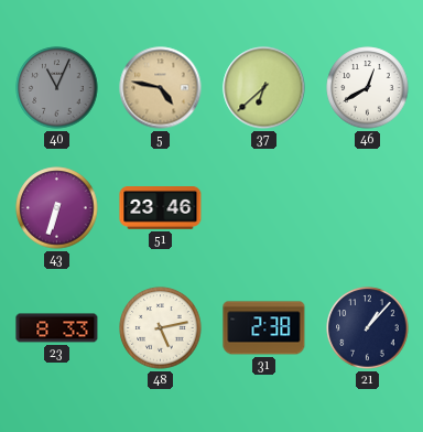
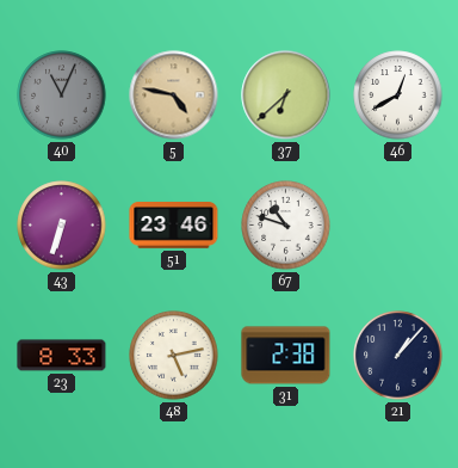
67: none -> 10:48
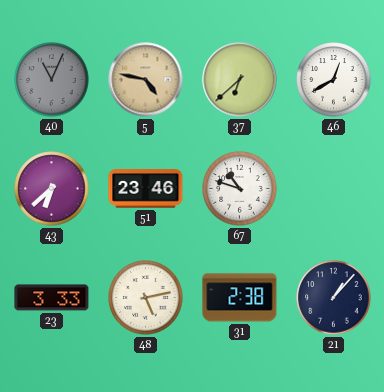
43: 6:33 -> 6:38
23: 8:33 -> 3:33
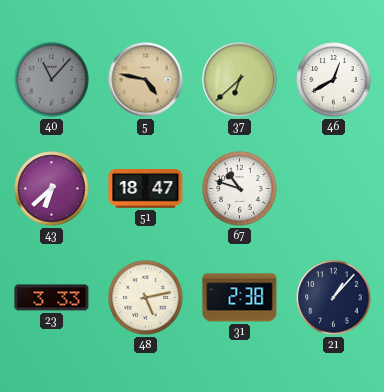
40: 11:04 -> 11:07
51: 23:46 -> 18:47
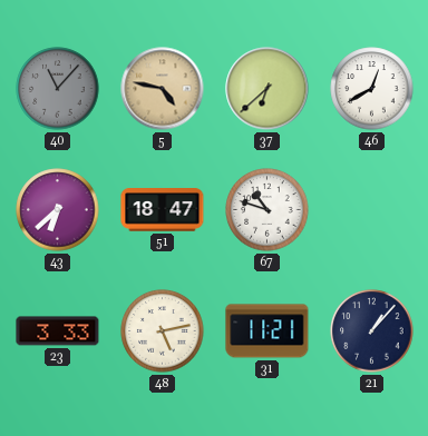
31: 2:38 -> 11:21
